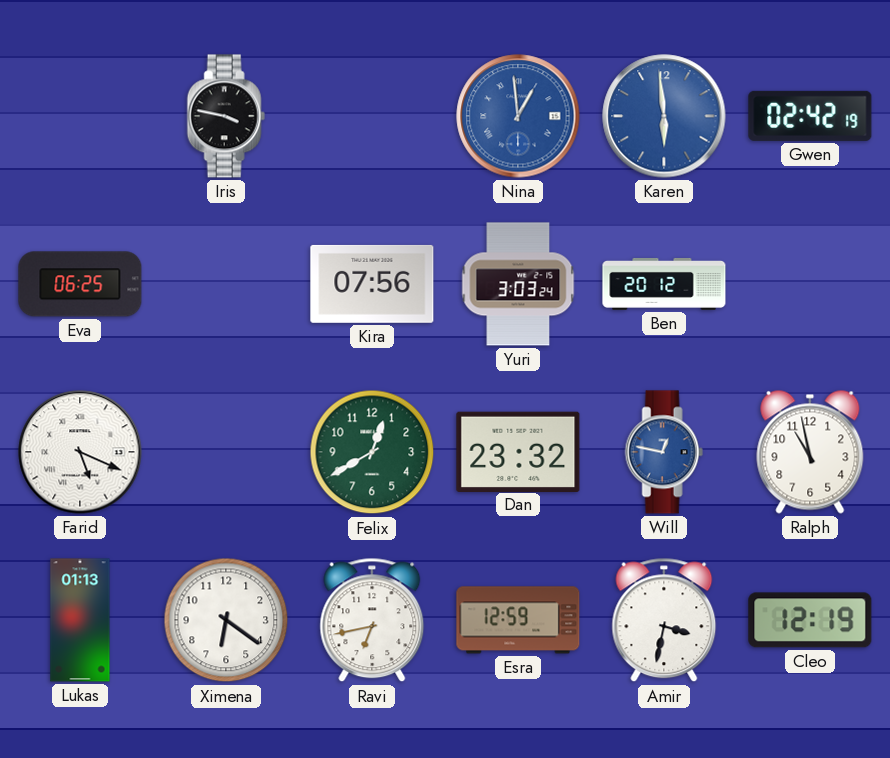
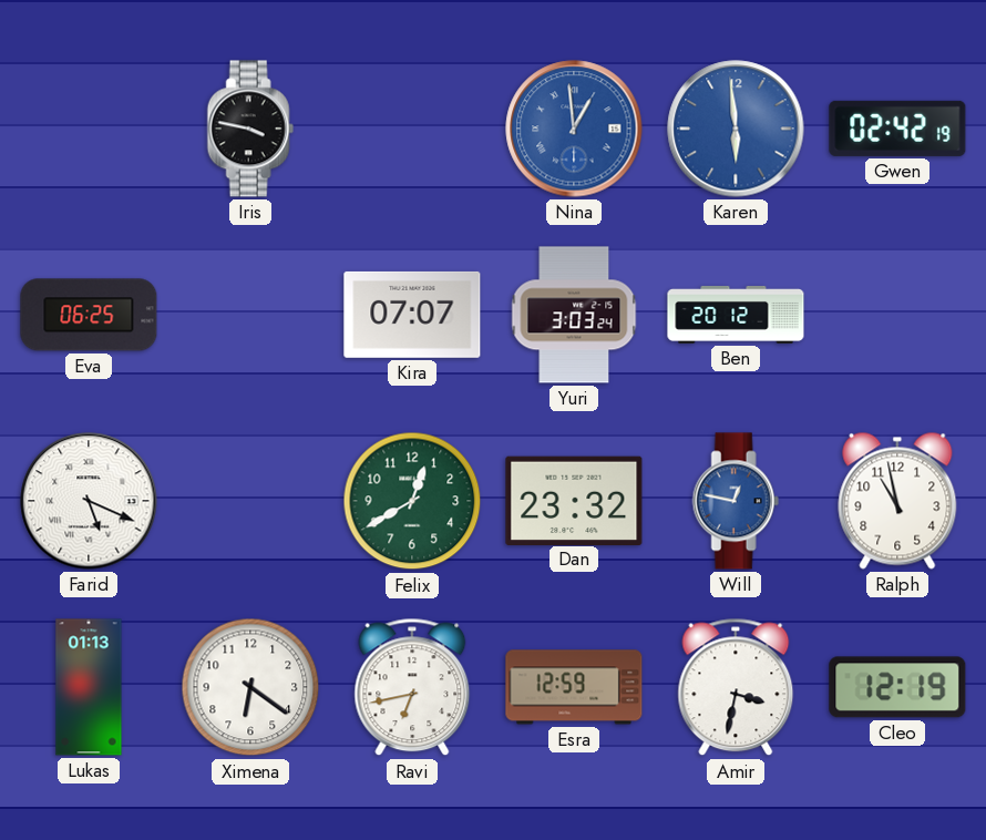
Kira: 07:56 -> 07:07
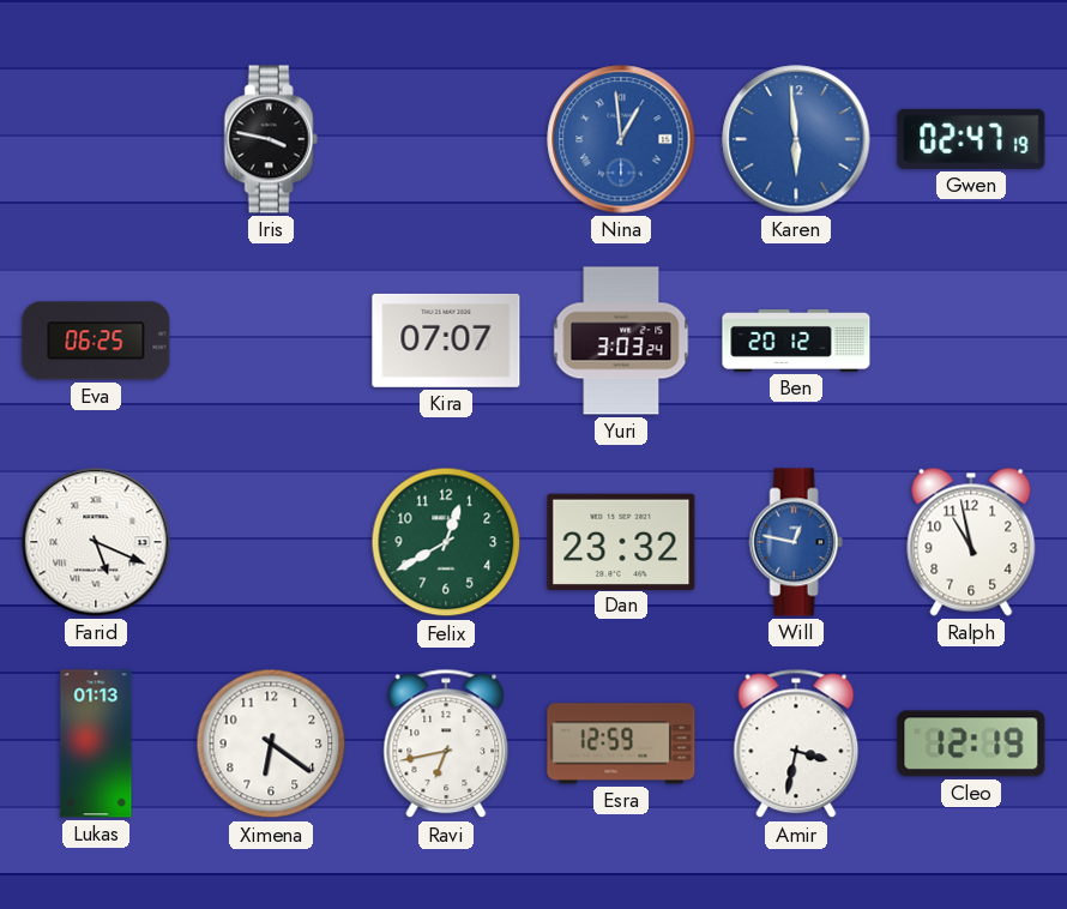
Gwen: 02:42 -> 02:47
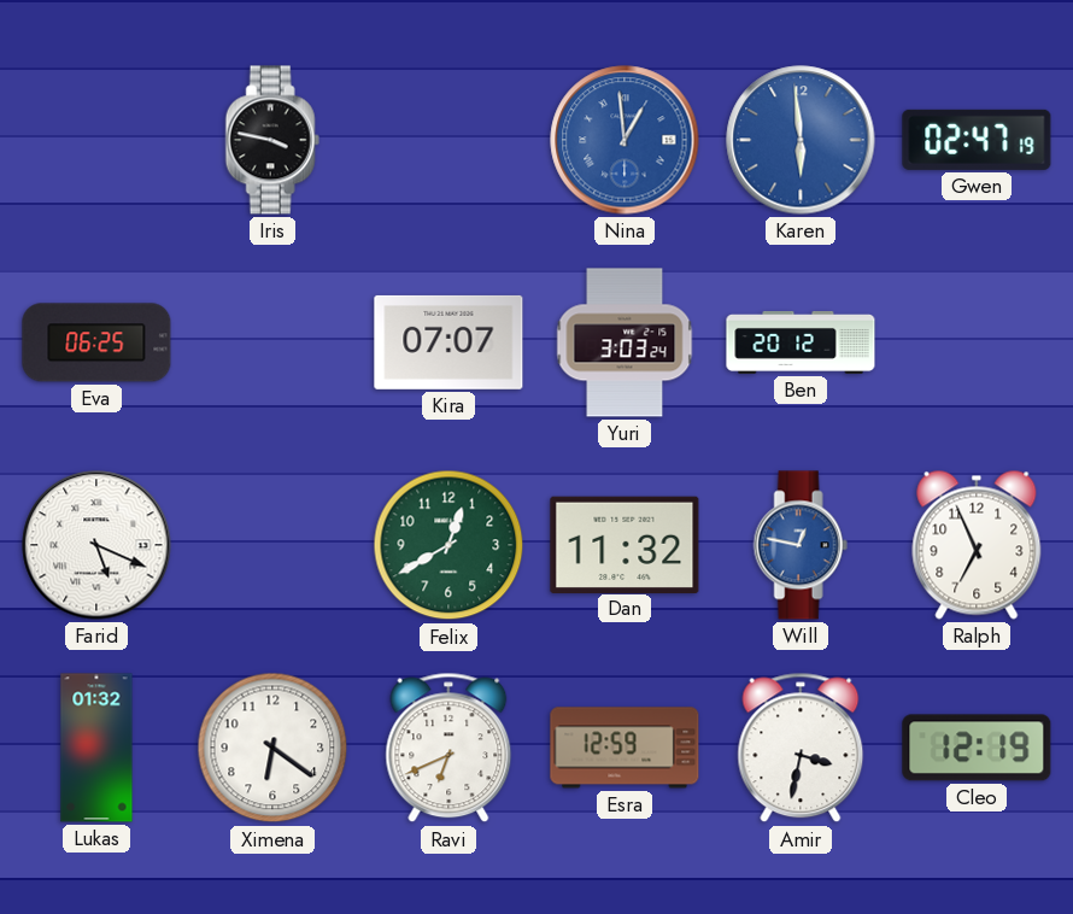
Dan: 23:32 -> 11:32
Ralph: 10:58 -> 6:56
Lukas: 01:13 -> 01:32
Ravi: 6:43 -> 6:41
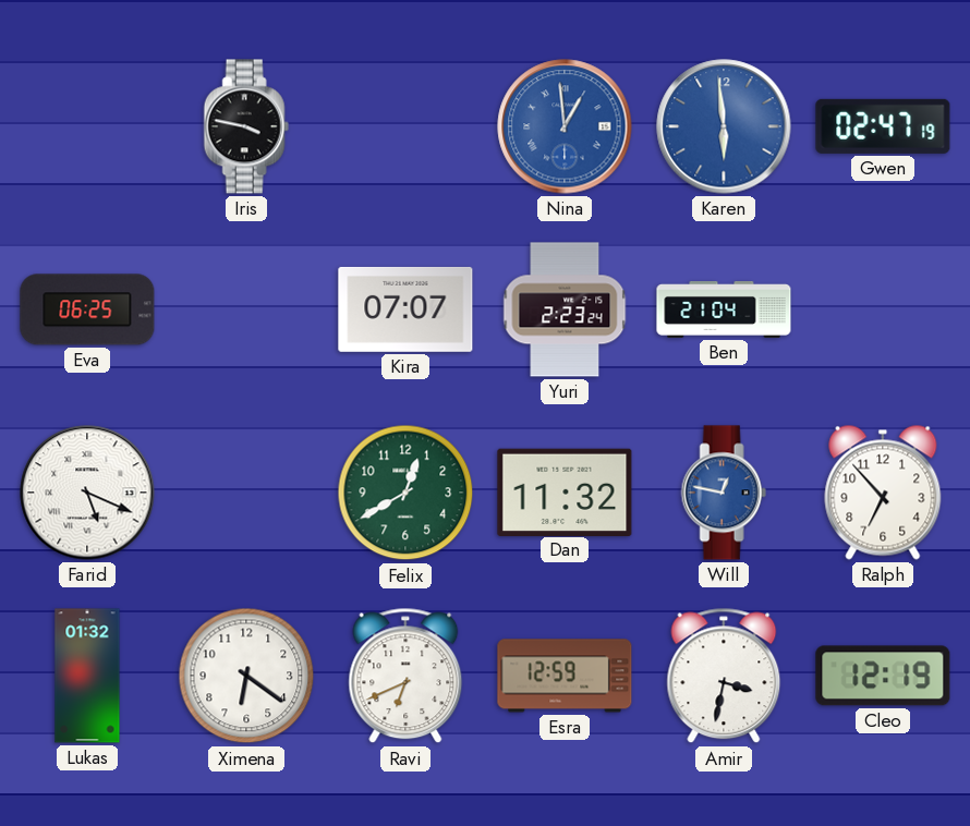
Yuri: 3:03 -> 2:23
Ben: 20:12 -> 21:04
Ralph: 6:56 -> 6:53
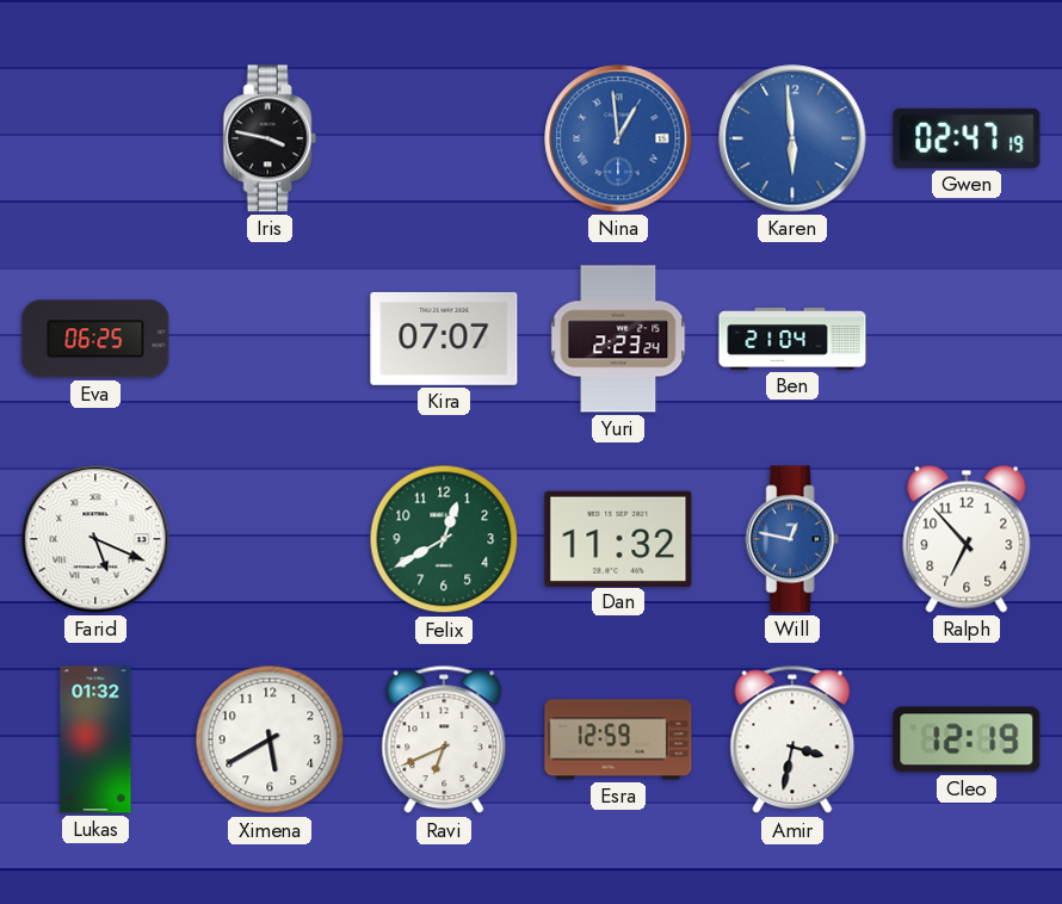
Ximena: 6:21 -> 5:40
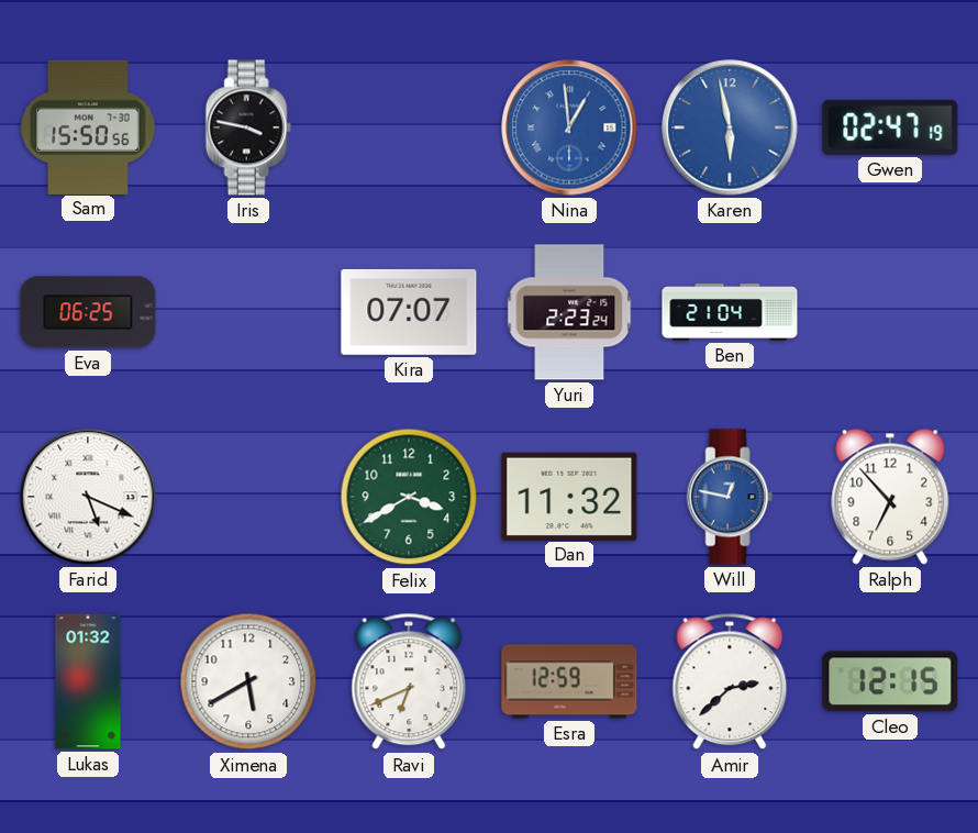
Sam: none -> 15:50
Karen: 5:59 -> 5:58
Felix: 12:40 -> 3:40
Amir: 3:32 -> 2:38
Cleo: 12:19 -> 12:15
